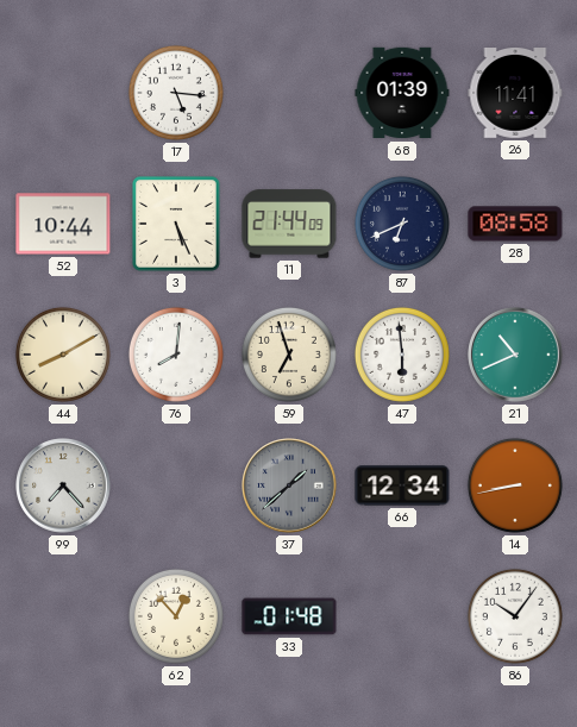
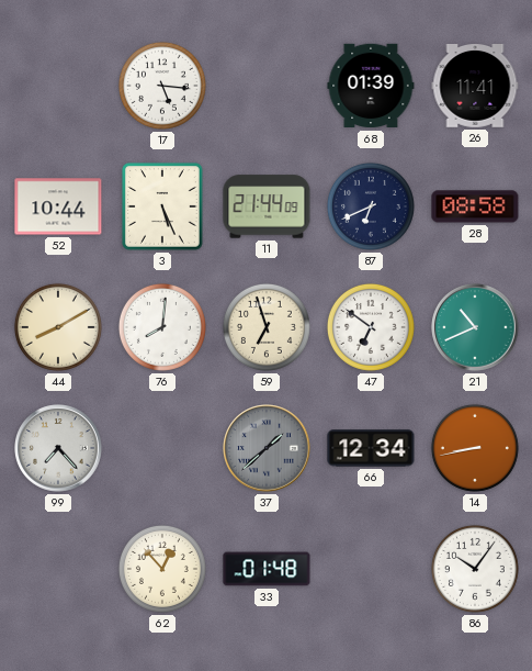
47: 5:59 -> 6:51
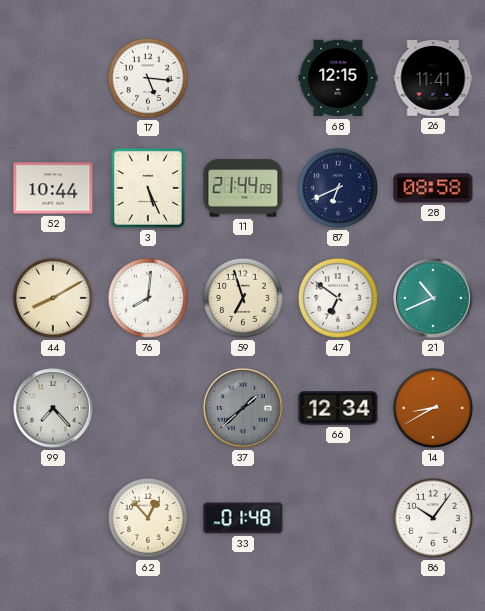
68: 01:39 -> 12:15
14: 8:43 -> 8:40
